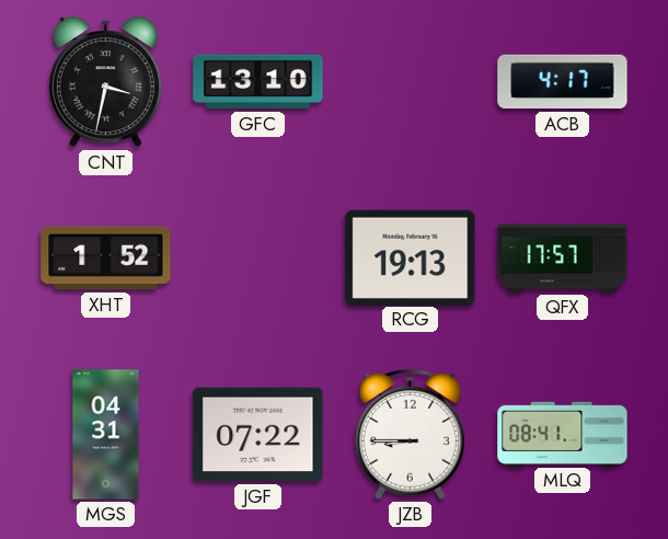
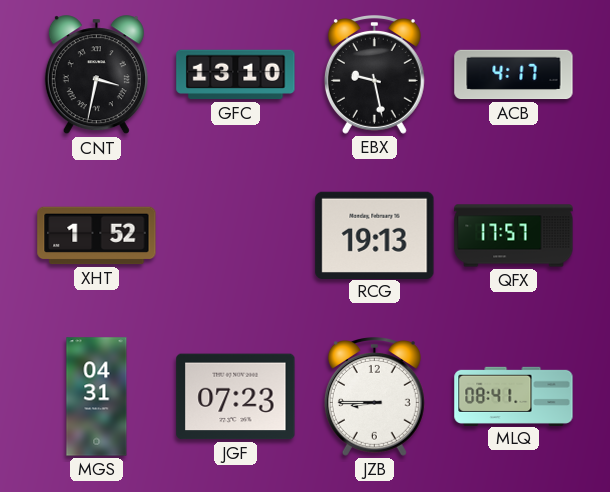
EBX: none -> 9:28
JGF: 07:22 -> 07:23
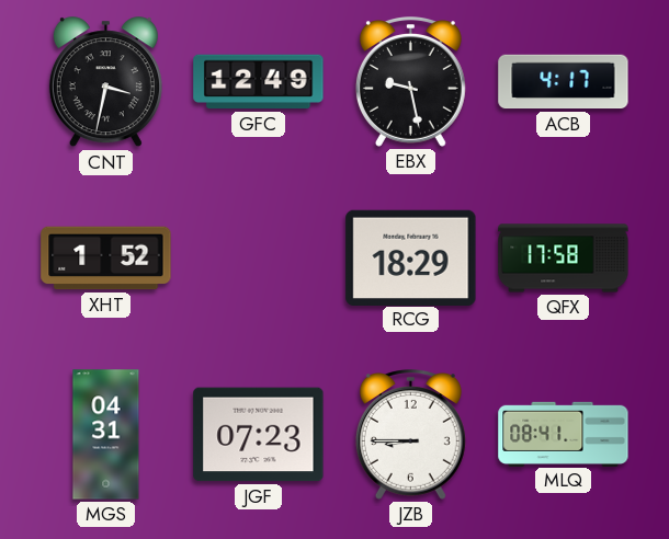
GFC: 13:10 -> 12:49
RCG: 19:13 -> 18:29
QFX: 17:57 -> 17:58
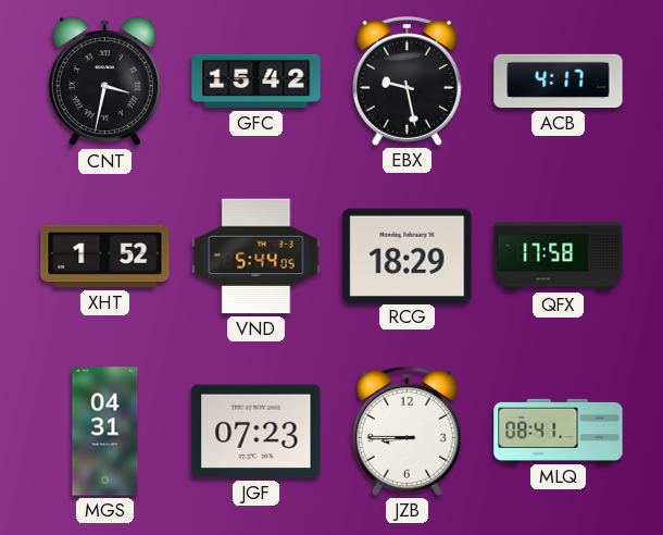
GFC: 12:49 -> 15:42
VND: none -> 5:44
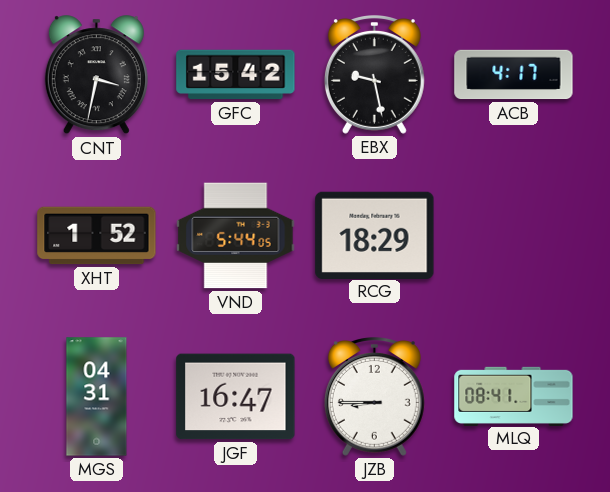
QFX: 17:58 -> none
JGF: 07:23 -> 16:47
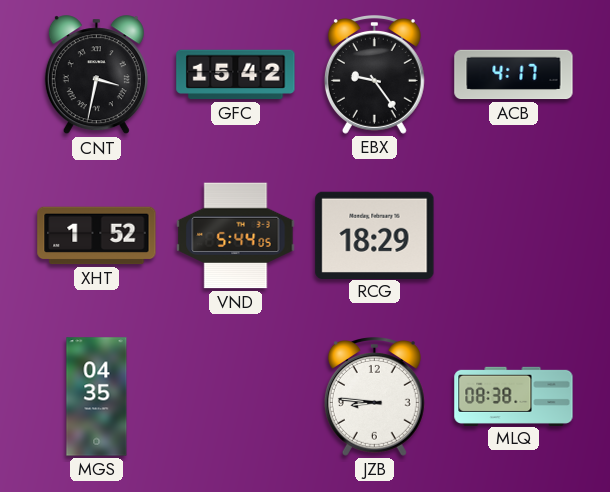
EBX: 9:28 -> 9:24
MGS: 04:31 -> 04:35
JGF: 16:47 -> none
JZB: 8:45 -> 8:46
MLQ: 08:41 -> 08:38
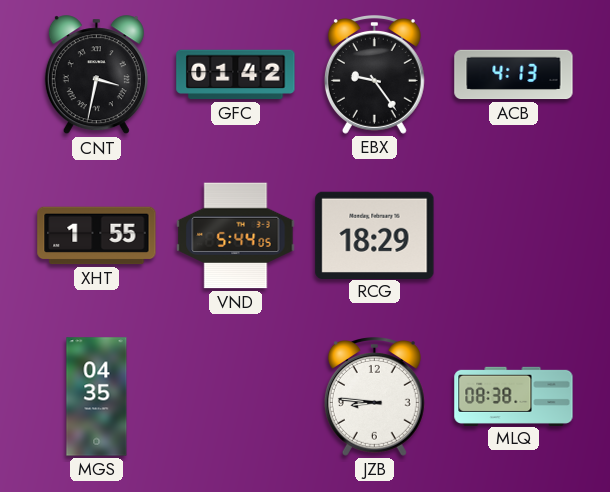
GFC: 15:42 -> 01:42
ACB: 4:17 -> 4:13
XHT: 1:52 -> 1:55
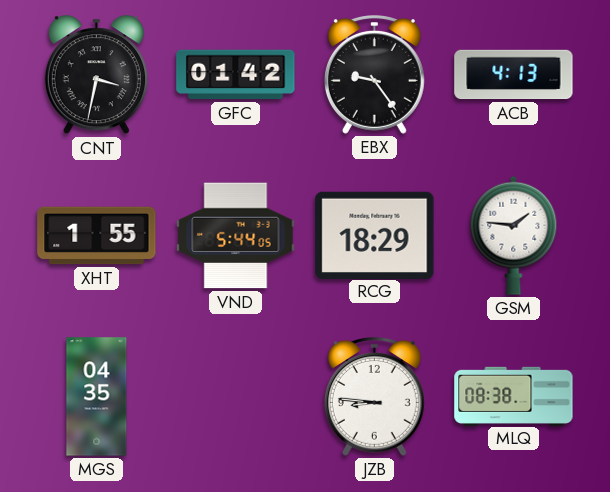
GSM: none -> 1:46
